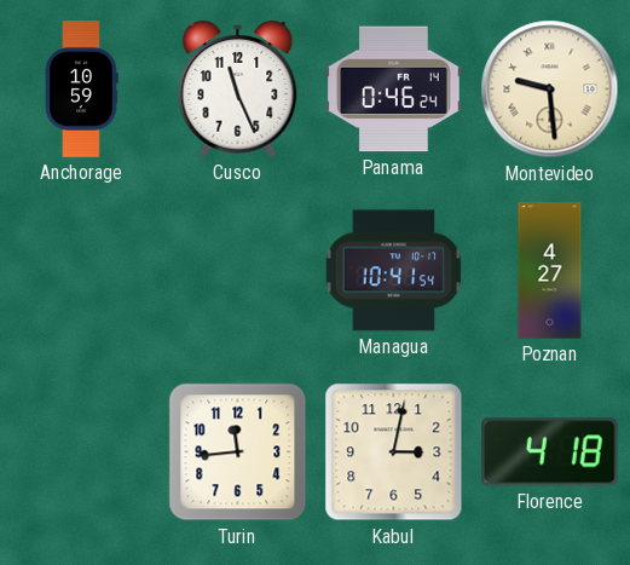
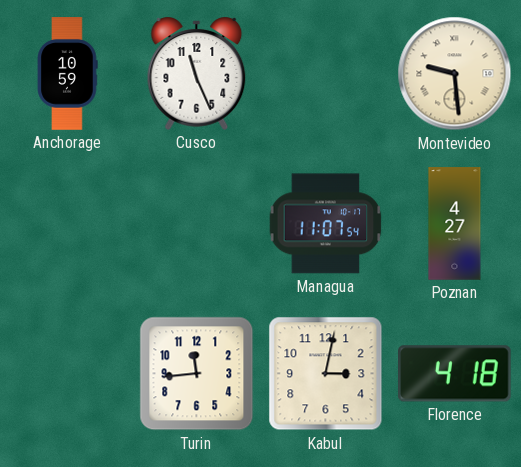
Panama: 0:46 -> none
Managua: 10:41 -> 11:07
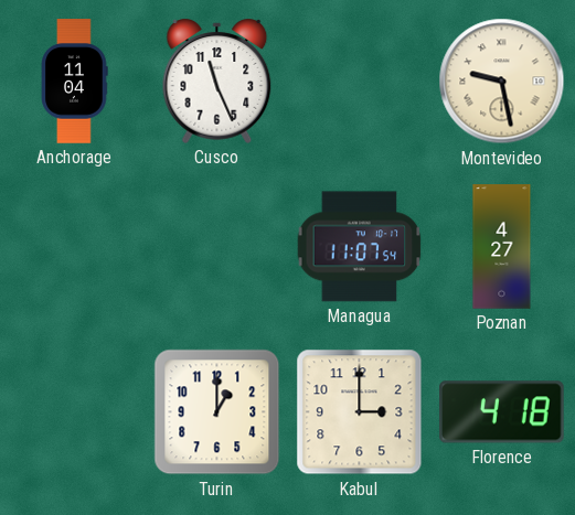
Anchorage: 10:59 -> 11:04
Montevideo: 9:29 -> 9:28
Turin: 11:44 -> 1:00
Kabul: 3:02 -> 3:00
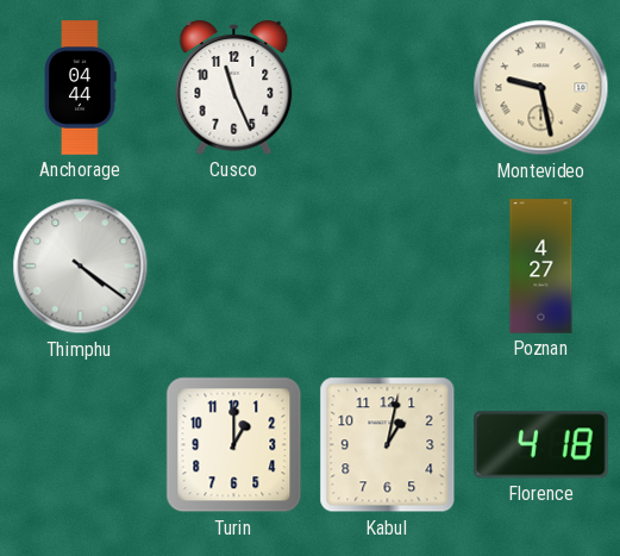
Anchorage: 11:04 -> 04:44
Thimphu: none -> 4:21
Managua: 11:07 -> none
Kabul: 3:00 -> 1:02
